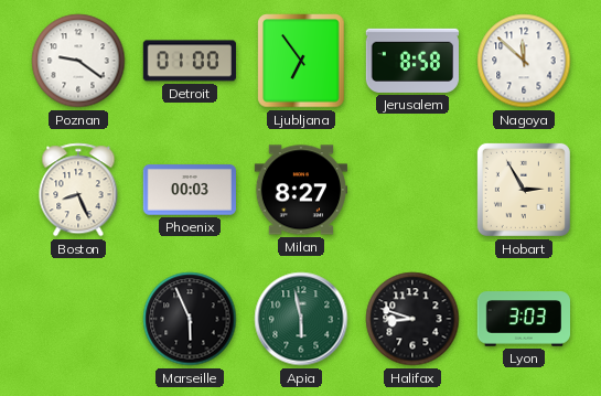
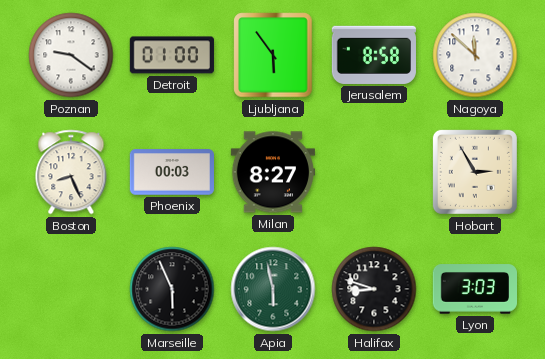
Ljubljana: 6:54 -> 5:54
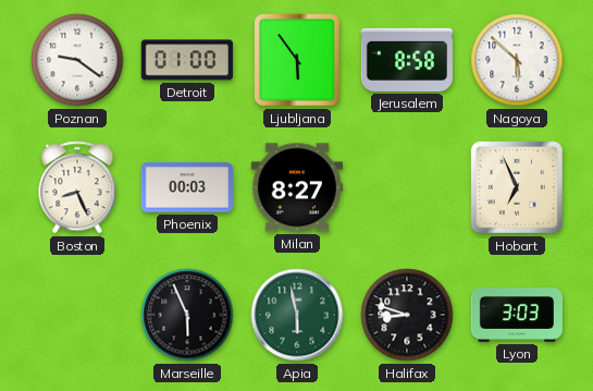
Nagoya: 11:52 -> 5:52
Hobart: 2:55 -> 6:56
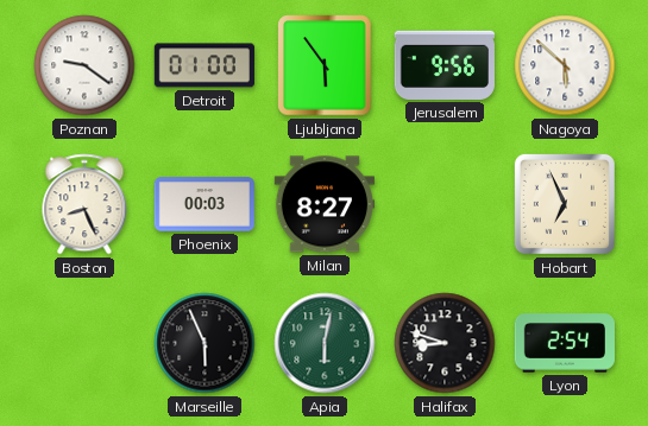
Jerusalem: 8:58 -> 9:56
Apia: 5:58 -> 6:02
Lyon: 3:03 -> 2:54
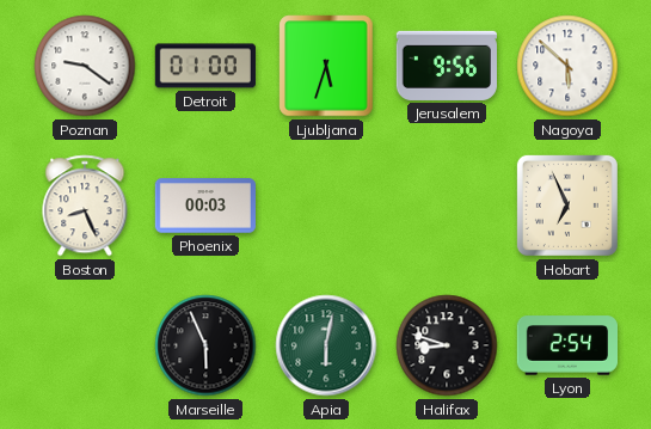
Ljubljana: 5:54 -> 5:33
Milan: 8:27 -> none
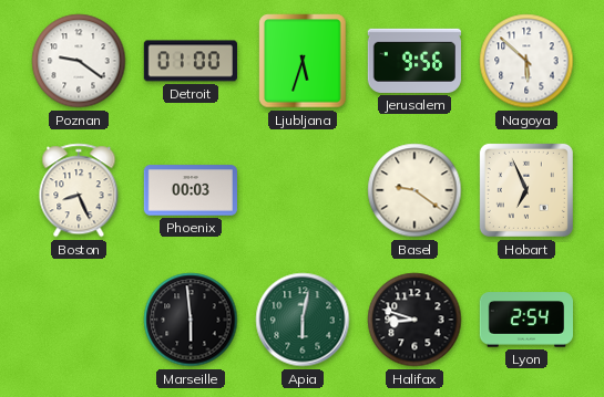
Basel: none -> 9:21
Marseille: 5:56 -> 5:59
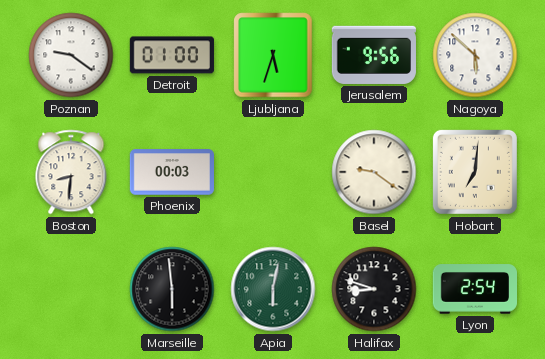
Boston: 8:26 -> 8:31
Hobart: 6:56 -> 7:01
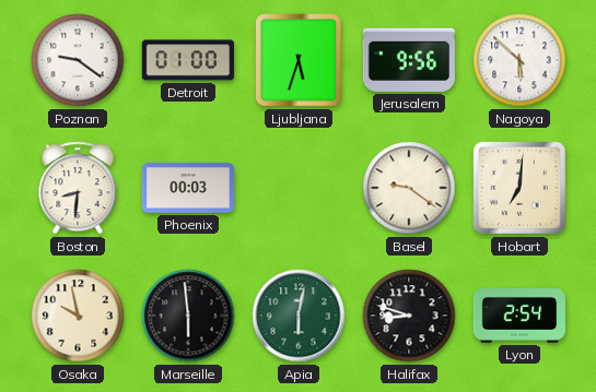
Osaka: none -> 9:58
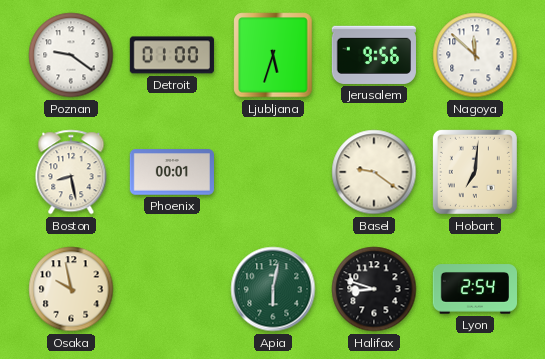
Nagoya: 5:52 -> 11:52
Boston: 8:31 -> 8:28
Phoenix: 00:03 -> 00:01
Marseille: 5:59 -> none
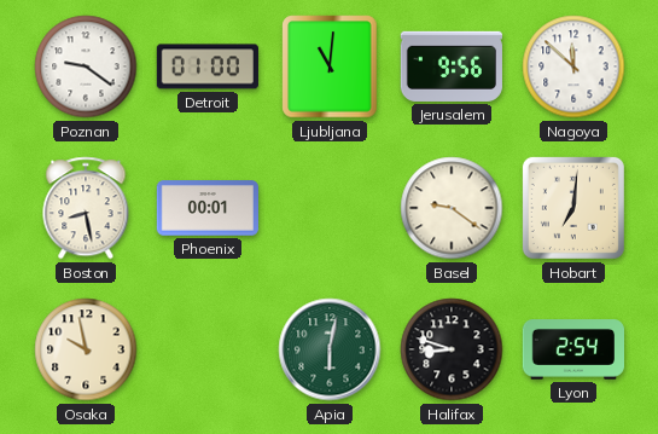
Ljubljana: 5:33 -> 11:01
